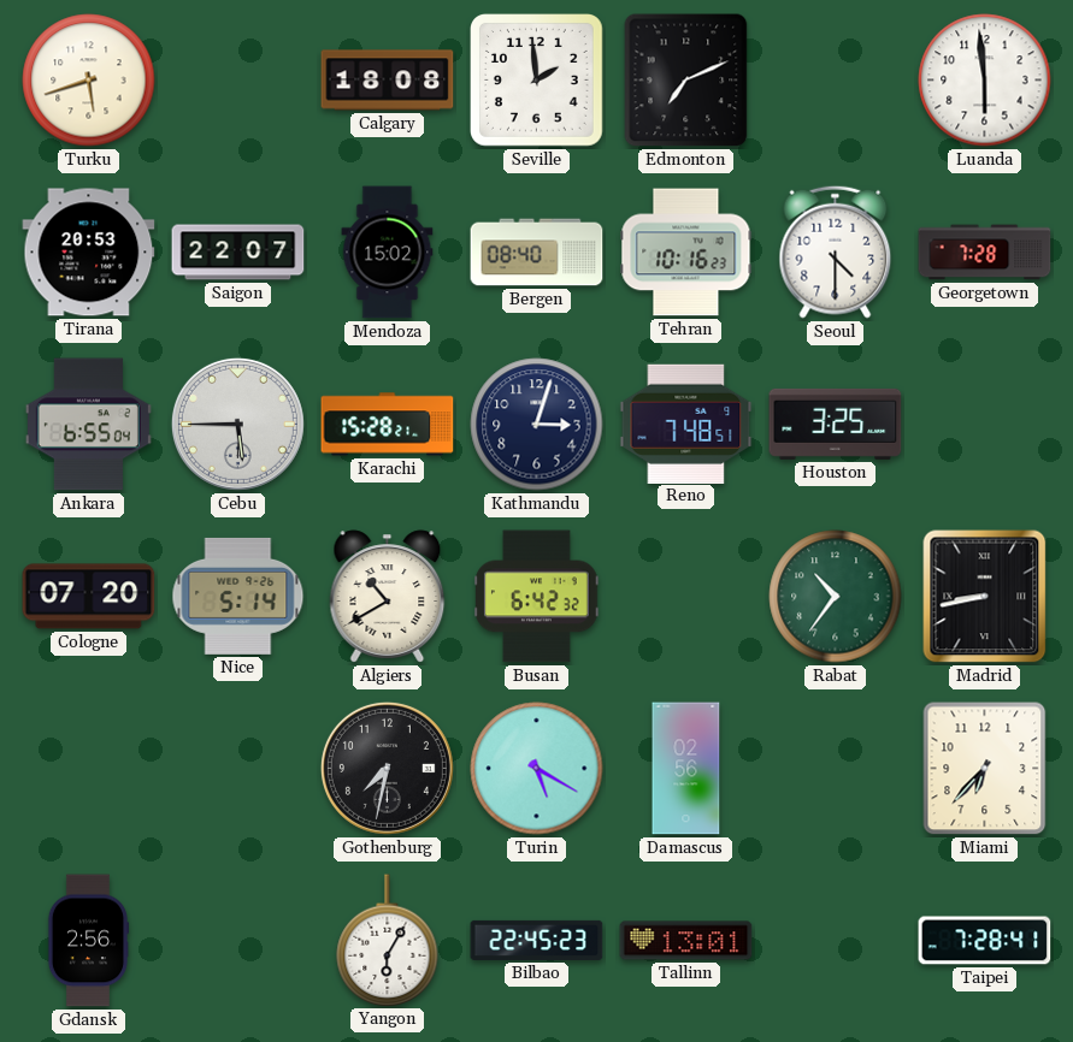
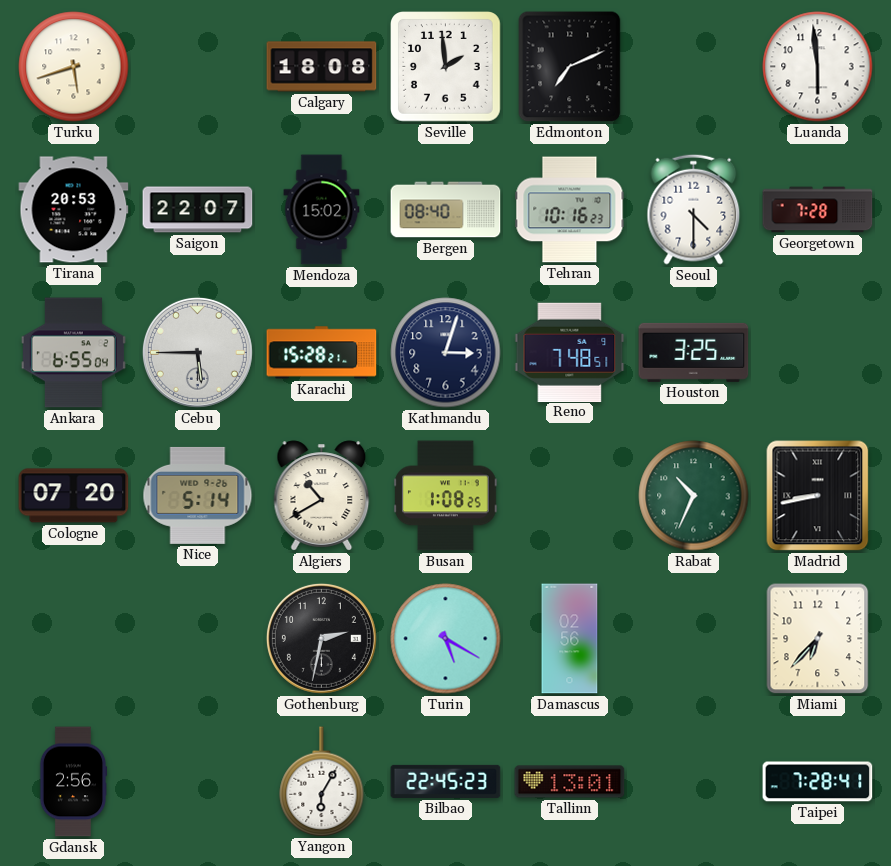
Busan: 6:42 -> 1:08
Rabat: 10:36 -> 10:34
Gothenburg: 7:32 -> 2:32
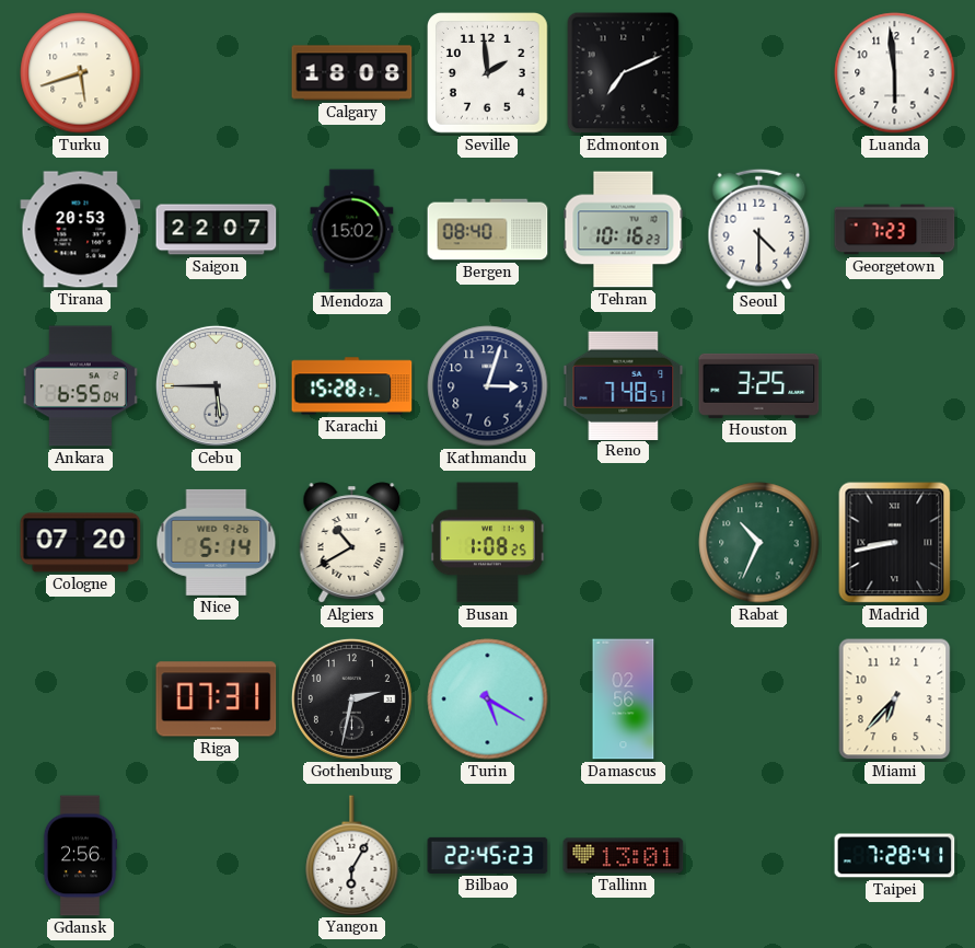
Georgetown: 7:28 -> 7:23
Riga: none -> 07:31
